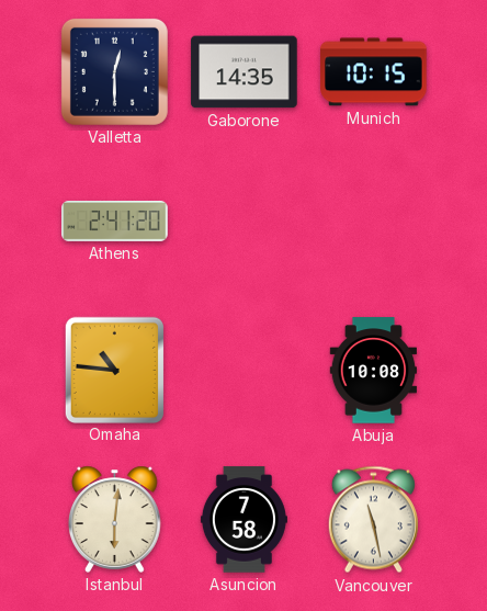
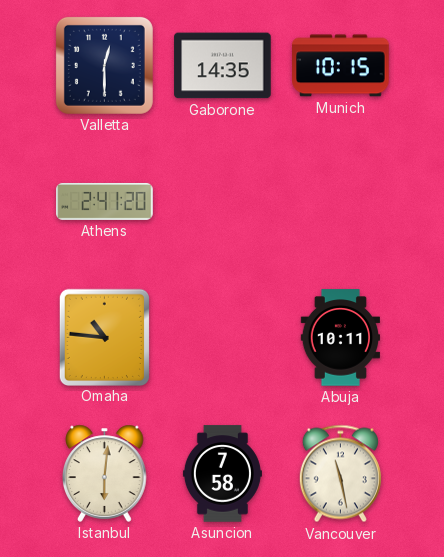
Abuja: 10:08 -> 10:11
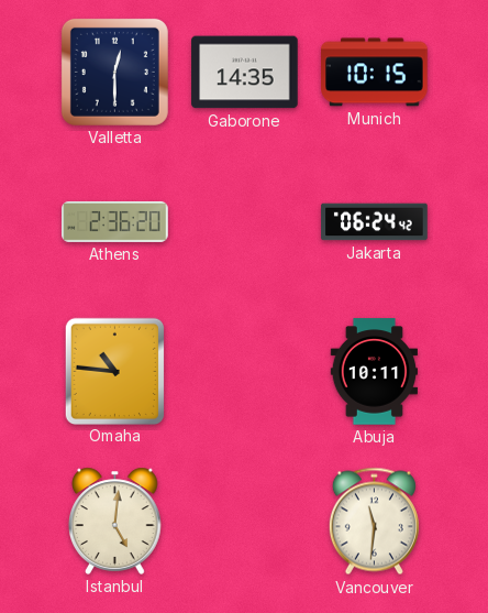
Athens: 2:41 -> 2:36
Jakarta: none -> 06:24
Istanbul: 6:01 -> 5:01
Asuncion: 7:58 -> none
Vancouver: 11:28 -> 11:31
